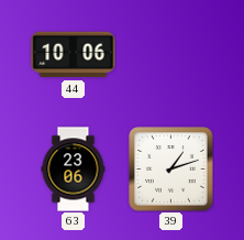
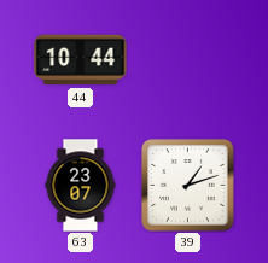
44: 10:06 -> 10:44
63: 23:06 -> 23:07
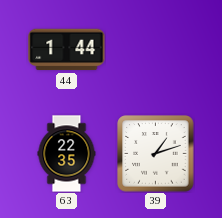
44: 10:44 -> 1:44
63: 23:07 -> 22:35
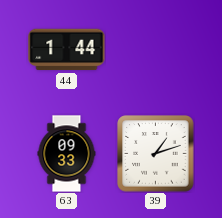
63: 22:35 -> 09:33
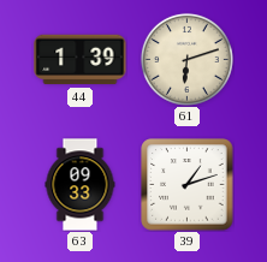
44: 1:44 -> 1:39
61: none -> 6:12
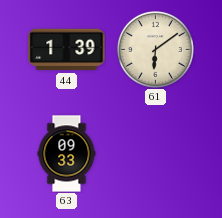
61: 6:12 -> 6:09
39: 1:12 -> none
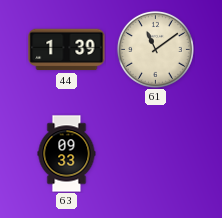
61: 6:09 -> 11:09
